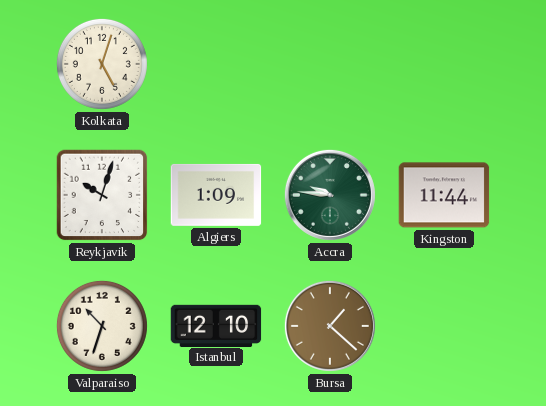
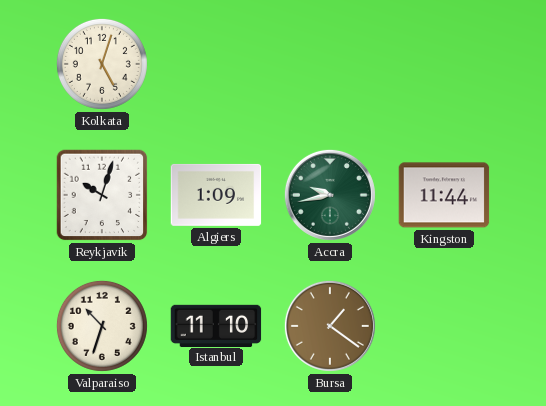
Accra: 9:46 -> 9:43
Istanbul: 12:10 -> 11:10
Bursa: 1:22 -> 1:21
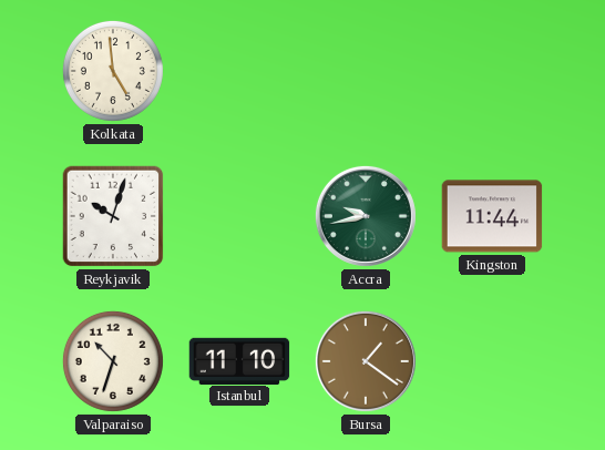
Kolkata: 5:03 -> 4:59
Algiers: 1:09 -> none
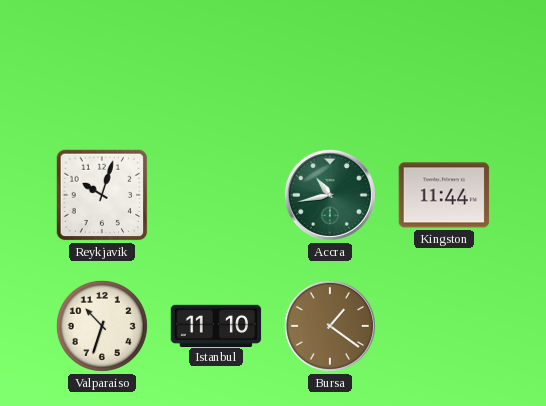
Kolkata: 4:59 -> none
Accra: 9:43 -> 10:43
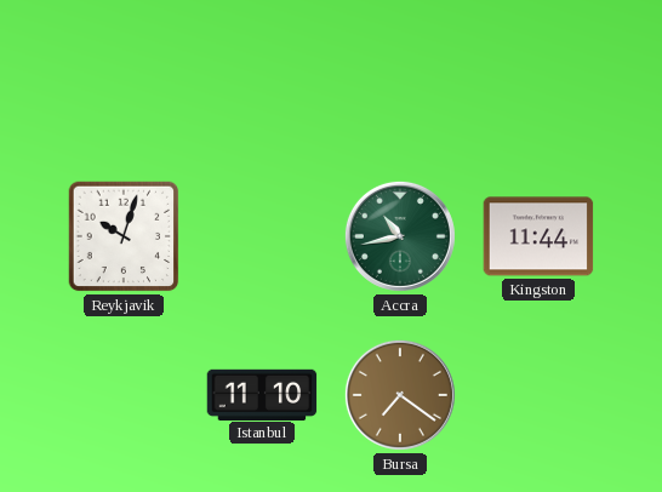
Valparaiso: 10:33 -> none
Bursa: 1:21 -> 7:21
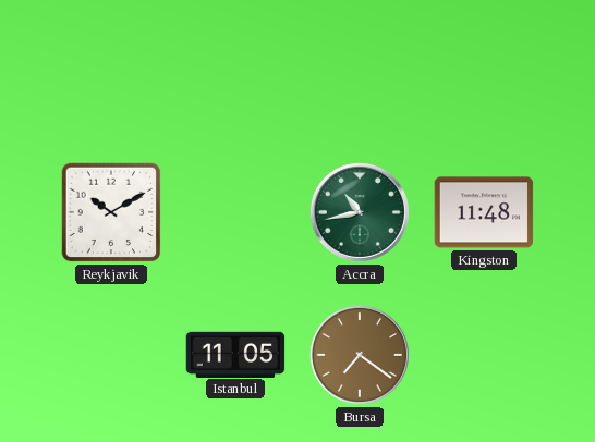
Reykjavik: 10:03 -> 10:10
Kingston: 11:44 -> 11:48
Istanbul: 11:10 -> 11:05
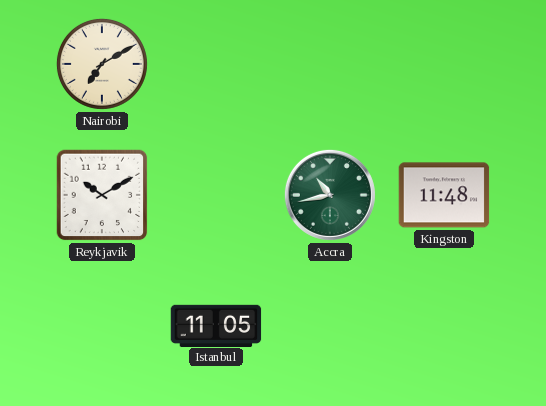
Nairobi: none -> 7:10
Bursa: 7:21 -> none
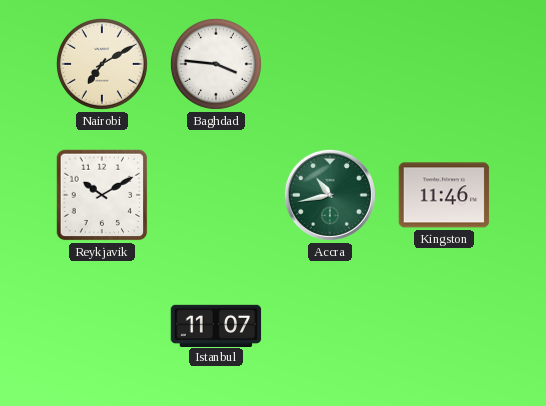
Baghdad: none -> 3:46
Kingston: 11:48 -> 11:46
Istanbul: 11:05 -> 11:07
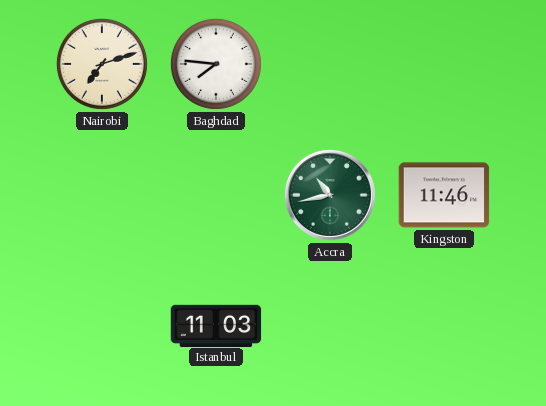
Nairobi: 7:10 -> 7:12
Baghdad: 3:46 -> 7:46
Reykjavik: 10:10 -> none
Istanbul: 11:07 -> 11:03
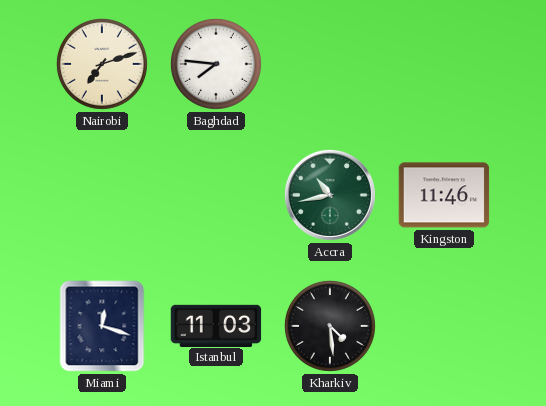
Miami: none -> 12:18
Kharkiv: none -> 4:29
